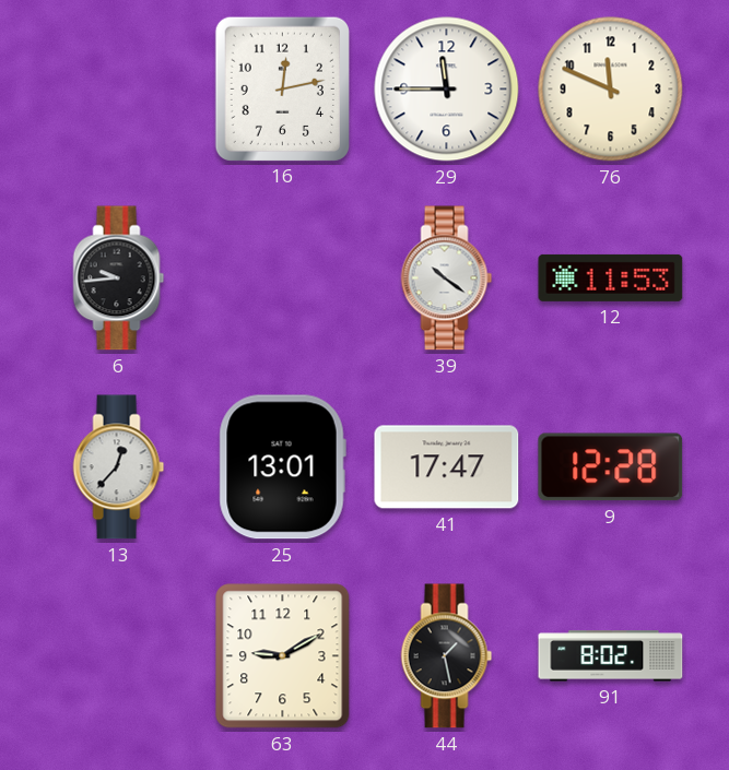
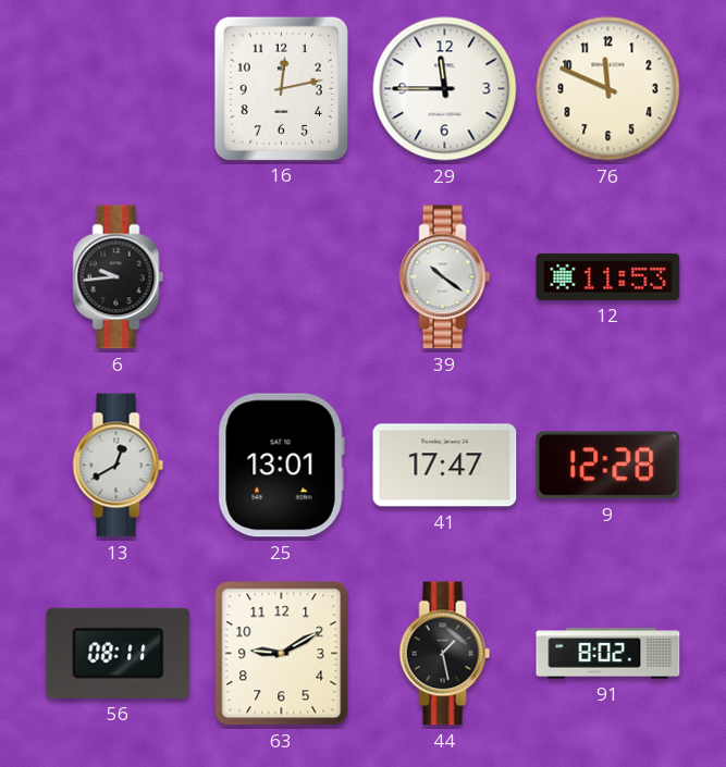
13: 12:37 -> 12:40
56: none -> 08:11
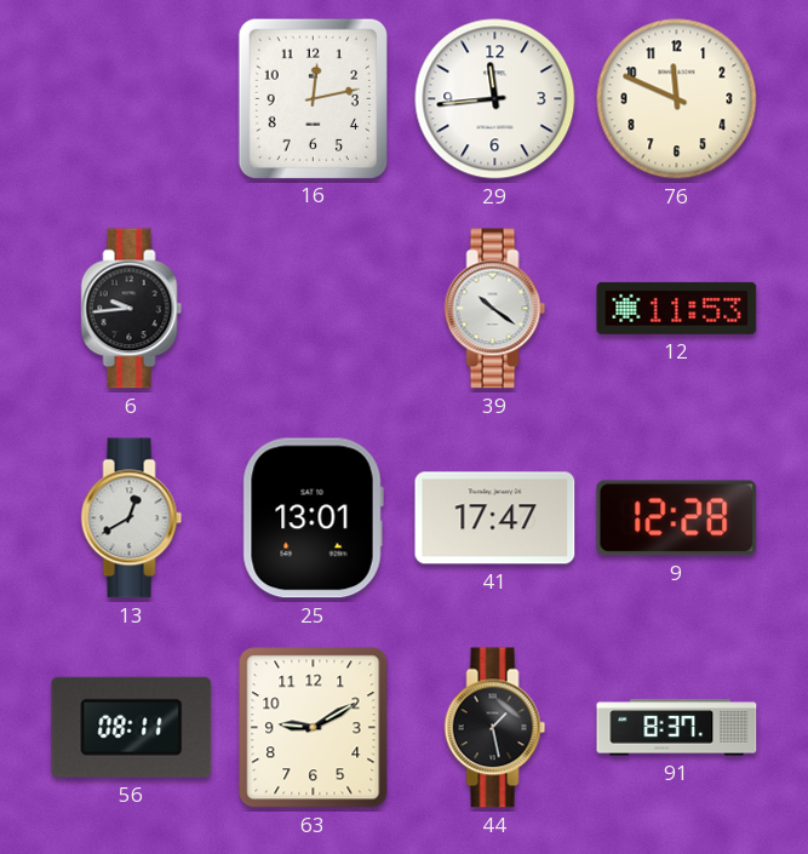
29: 11:45 -> 11:44
91: 8:02 -> 8:37
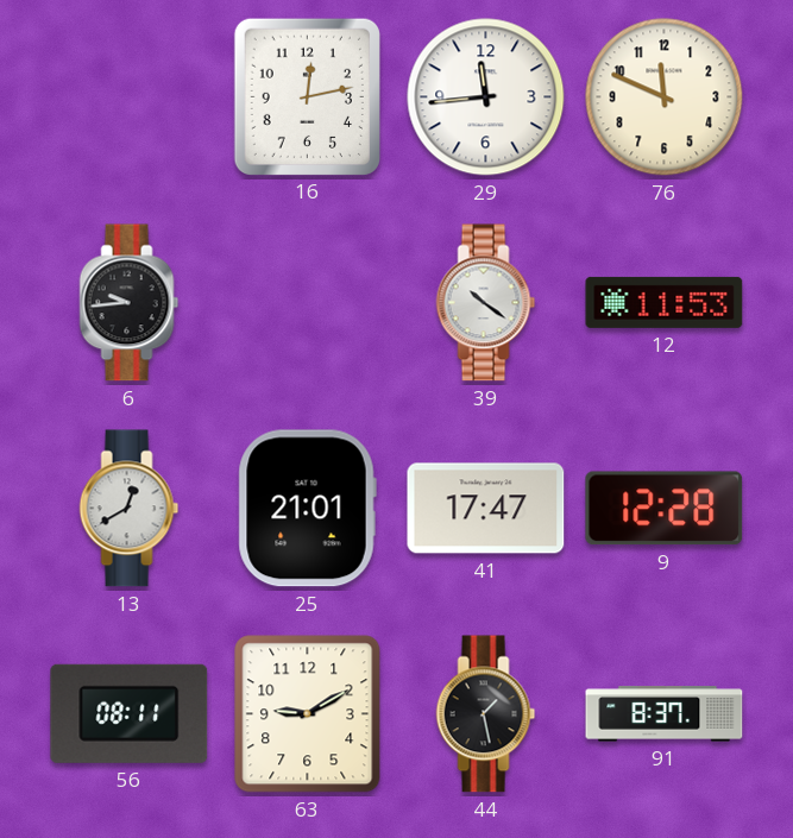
25: 13:01 -> 21:01
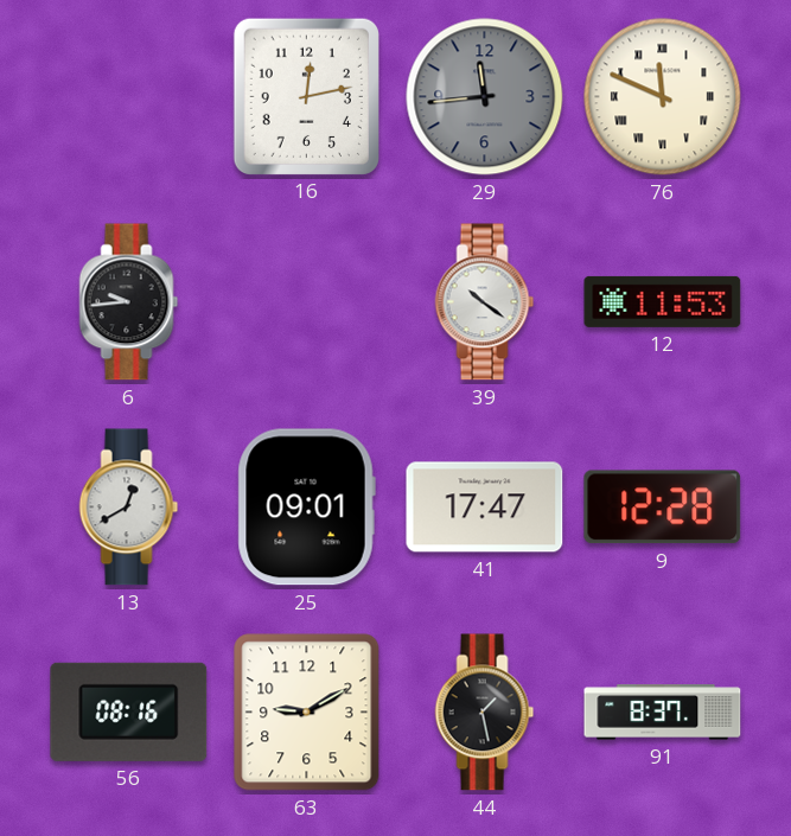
29 dial: white -> grey
76 numerals: Arabic -> Roman
25: 21:01 -> 09:01
56: 08:11 -> 08:16
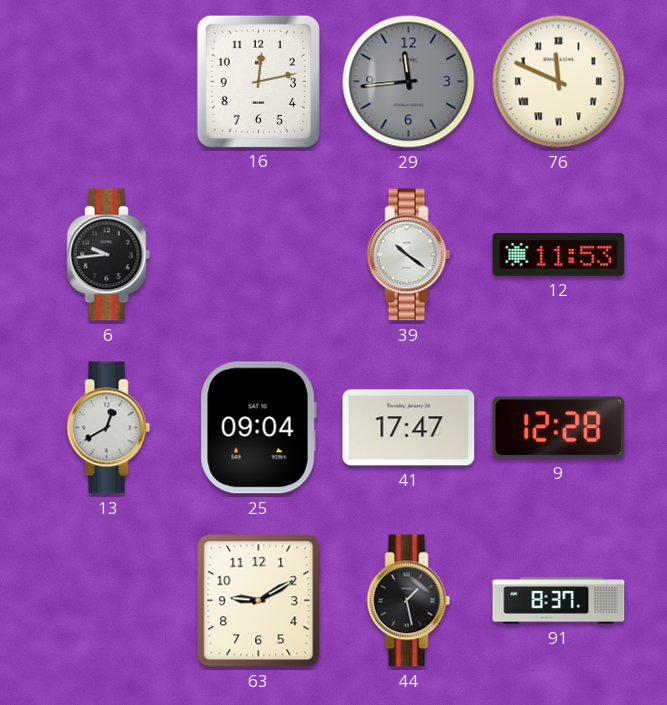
25: 09:01 -> 09:04
56: 08:16 -> none
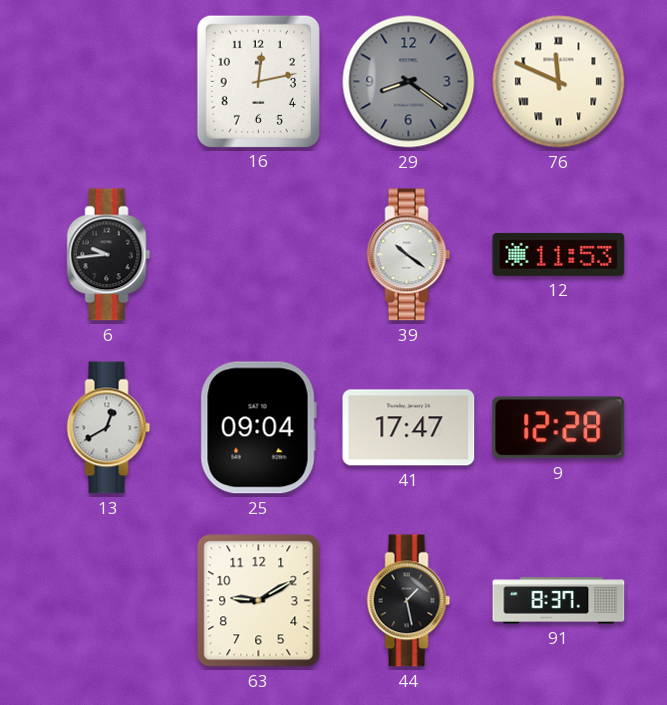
29: 11:44 -> 8:21
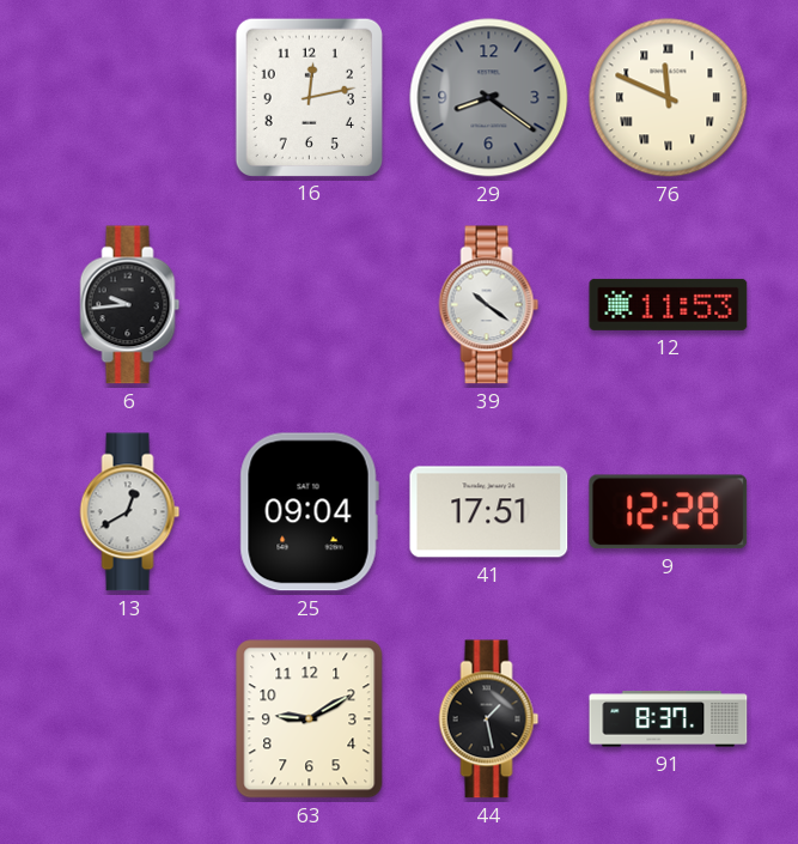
41: 17:47 -> 17:51
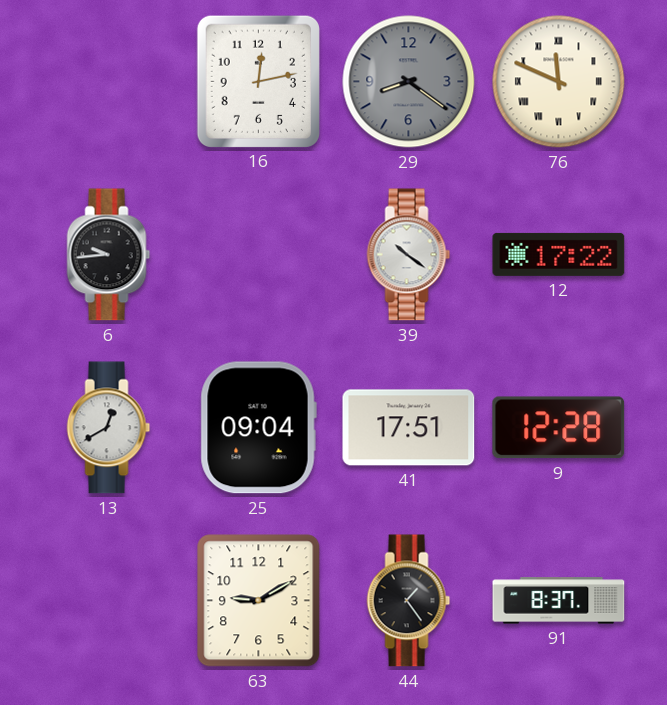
12: 11:53 -> 17:22
44: 1:28 -> 1:24
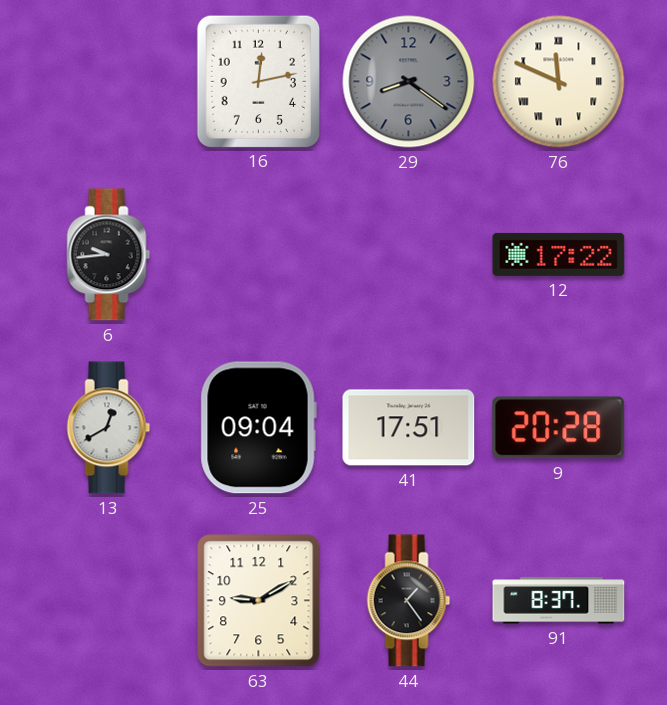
39: 10:21 -> none
9: 12:28 -> 20:28
